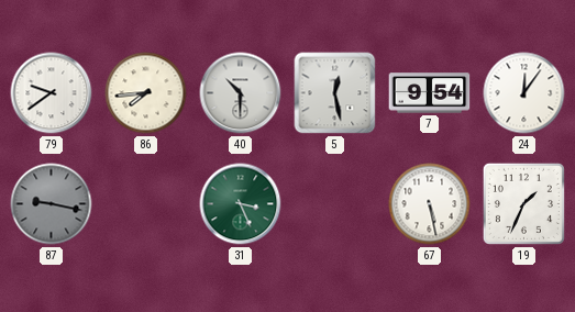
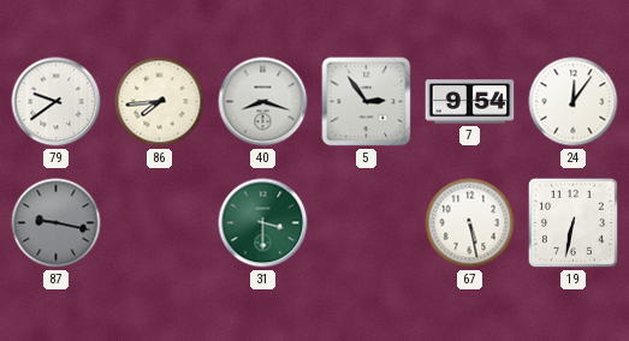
40: 10:30 -> 8:18
5: 12:28 -> 2:54
31: 3:26 -> 3:30
19: 1:34 -> 6:32
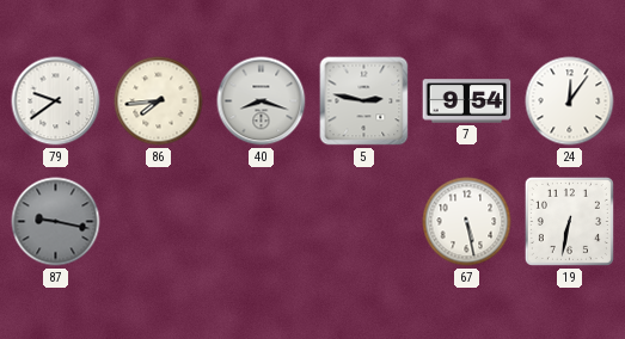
5: 2:54 -> 2:47
31: 3:30 -> none
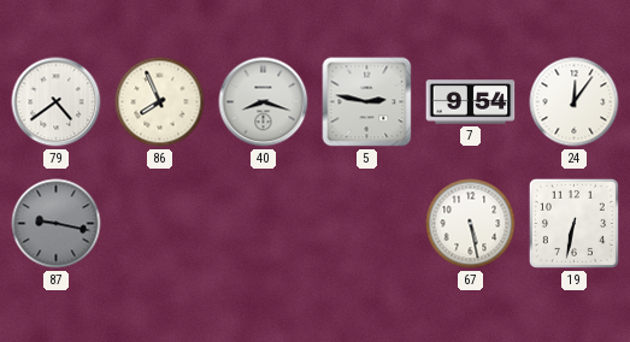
79: 9:39 -> 4:39
86: 7:44 -> 7:56
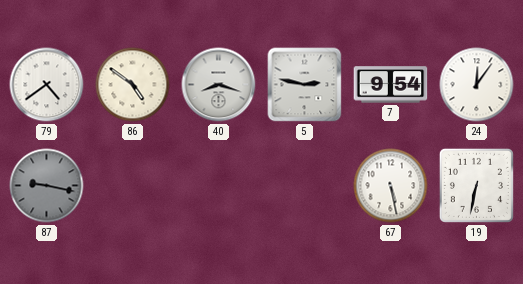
86: 7:56 -> 4:51
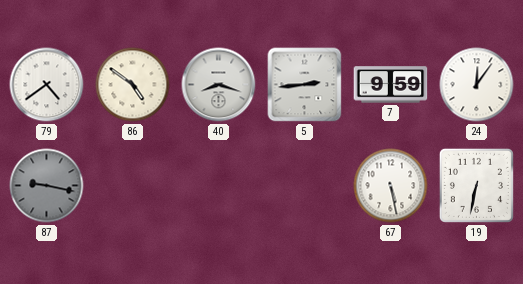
5: 2:47 -> 2:44
7: 9:54 -> 9:59
